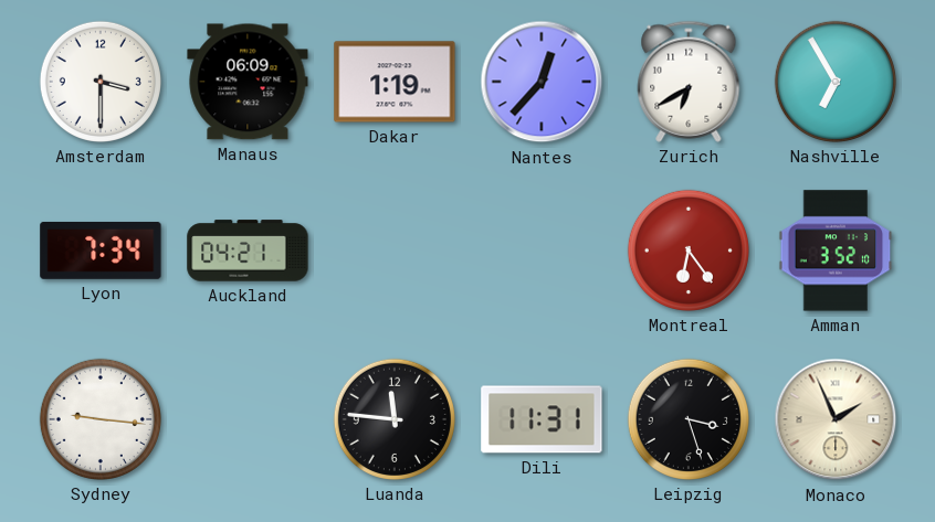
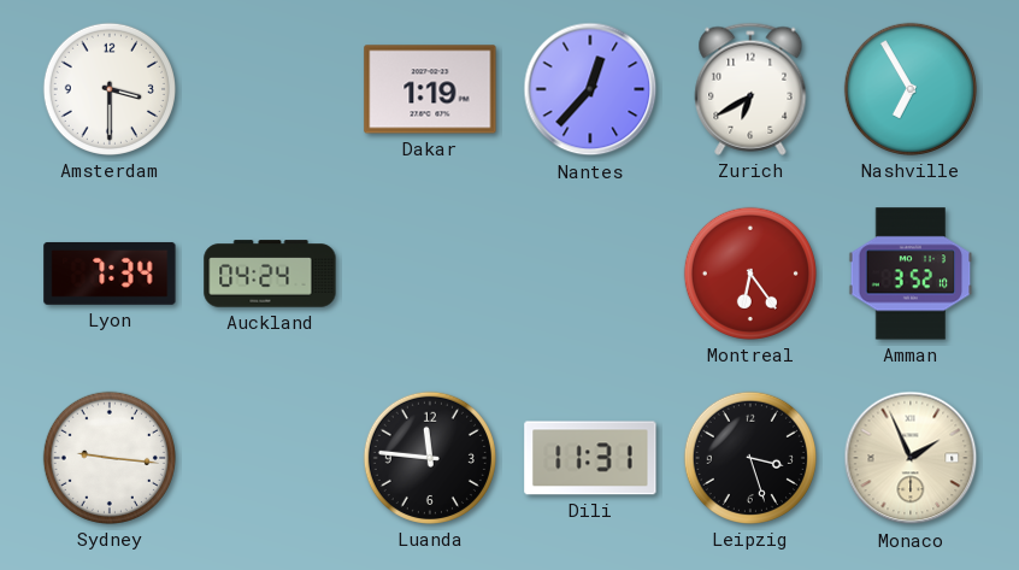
Manaus: 06:09 -> none
Auckland: 04:21 -> 04:24
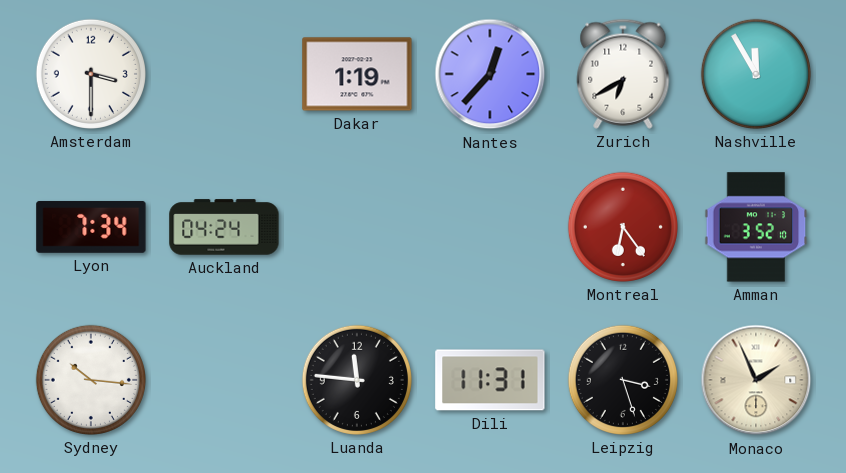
Nashville: 6:55 -> 11:55
Sydney: 9:16 -> 10:16
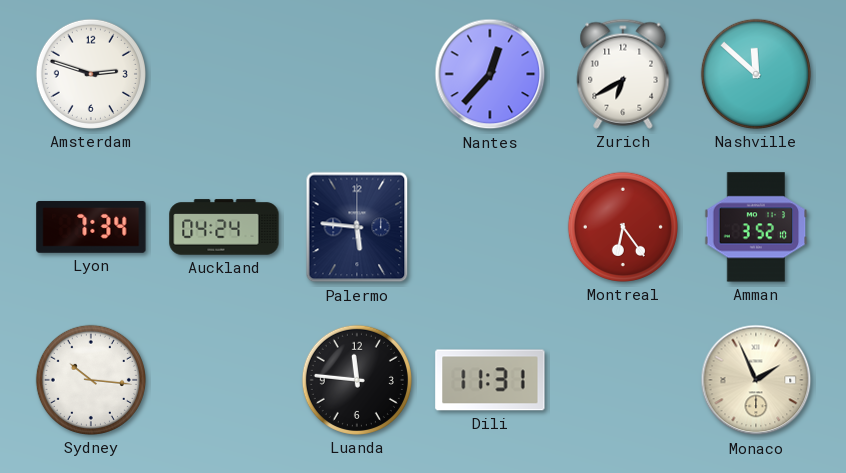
Amsterdam: 3:30 -> 2:48
Dakar: 1:19 -> none
Nashville: 11:55 -> 11:52
Palermo: none -> 5:46
Leipzig: 3:27 -> none
